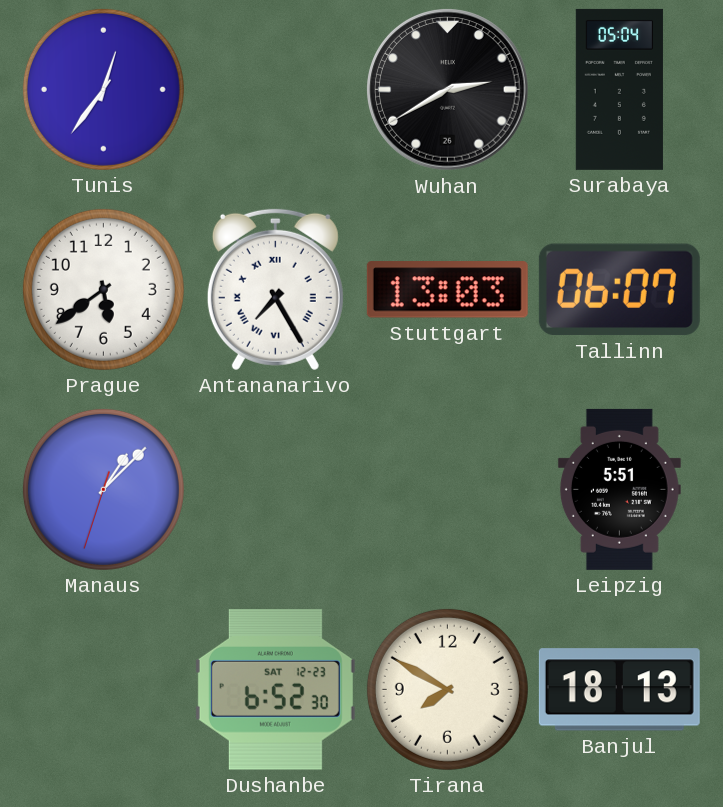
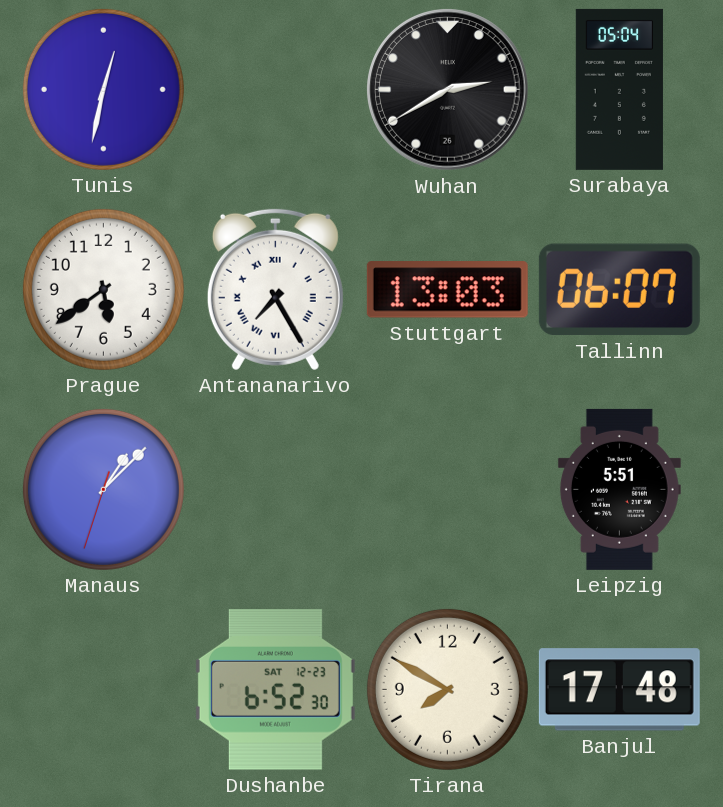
Tunis: 12:36 -> 12:32
Banjul: 18:13 -> 17:48
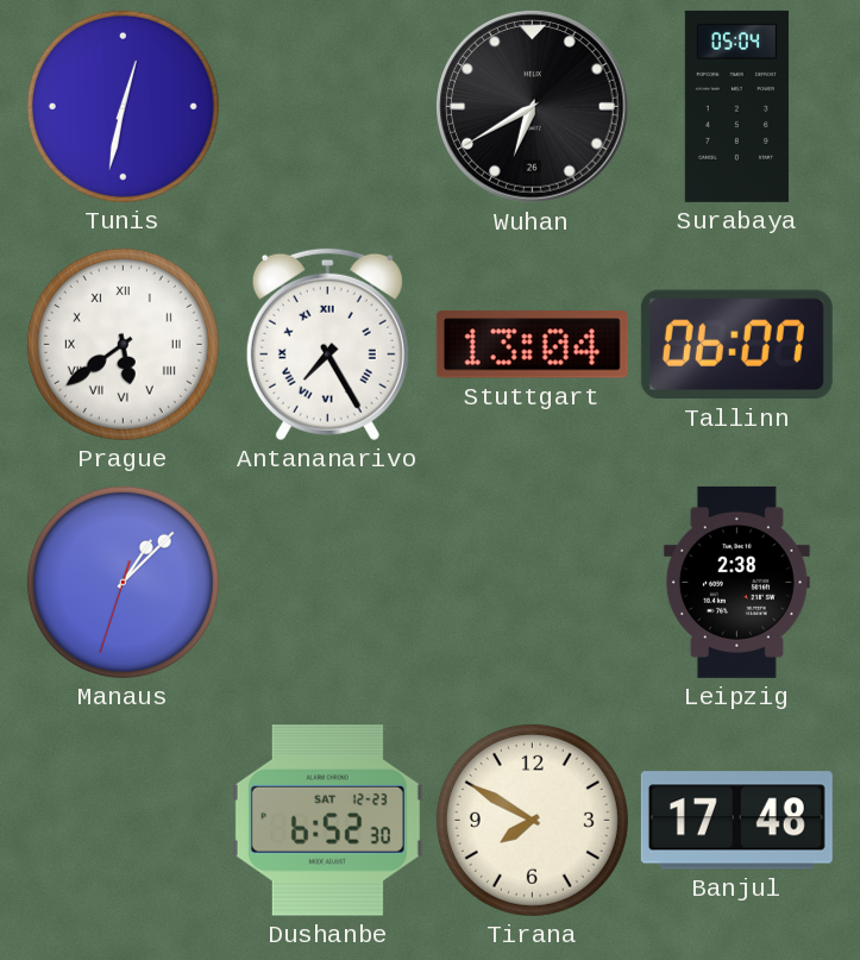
Wuhan: 2:40 -> 6:40
Prague numerals: Arabic -> Roman
Stuttgart: 13:03 -> 13:04
Leipzig: 5:51 -> 2:38
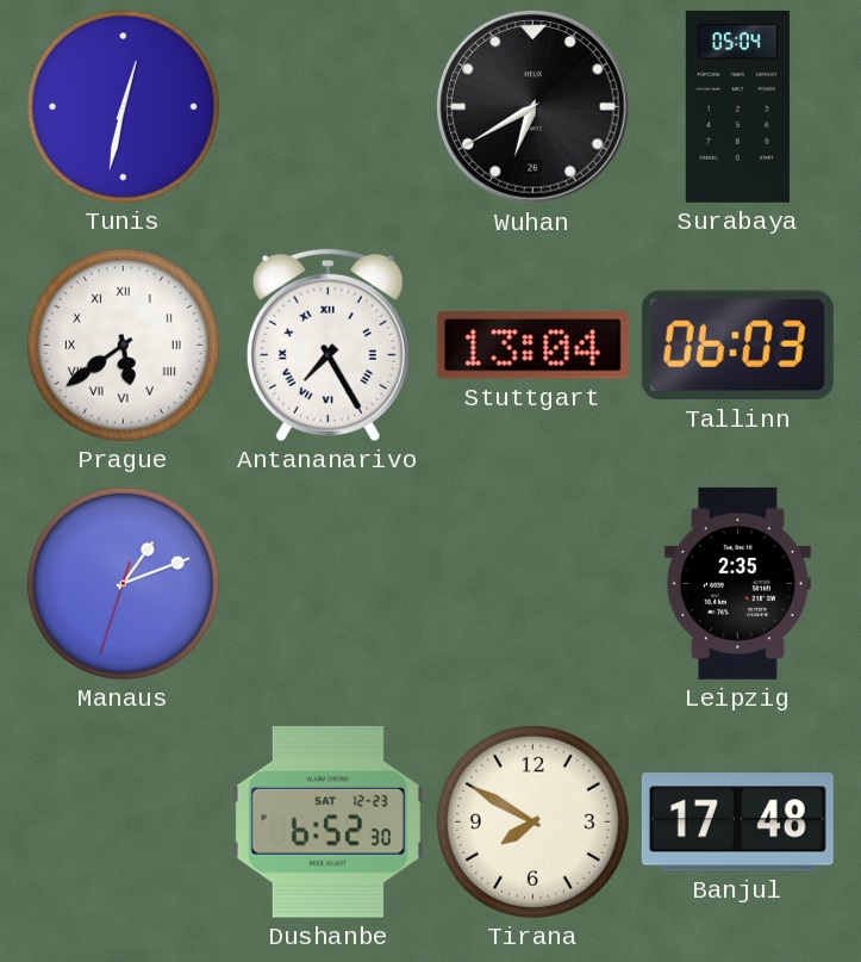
Tallinn: 06:07 -> 06:03
Manaus: 1:07 -> 1:11
Leipzig: 2:38 -> 2:35
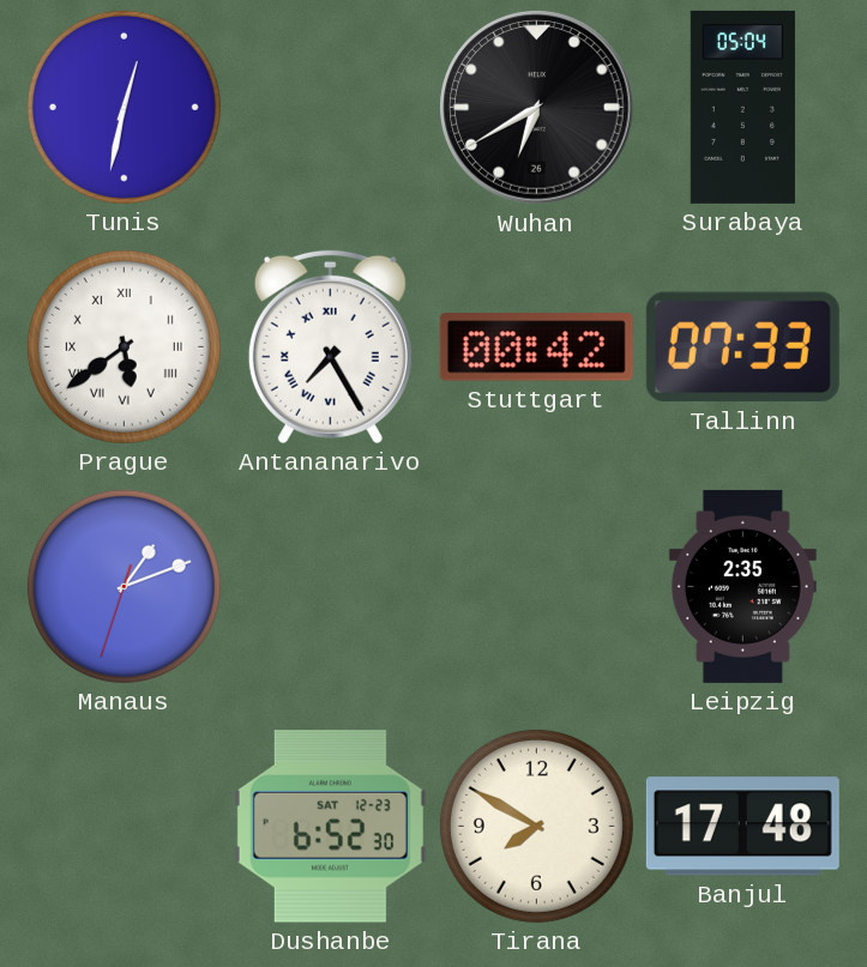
Stuttgart: 13:04 -> 00:42
Tallinn: 06:03 -> 07:33
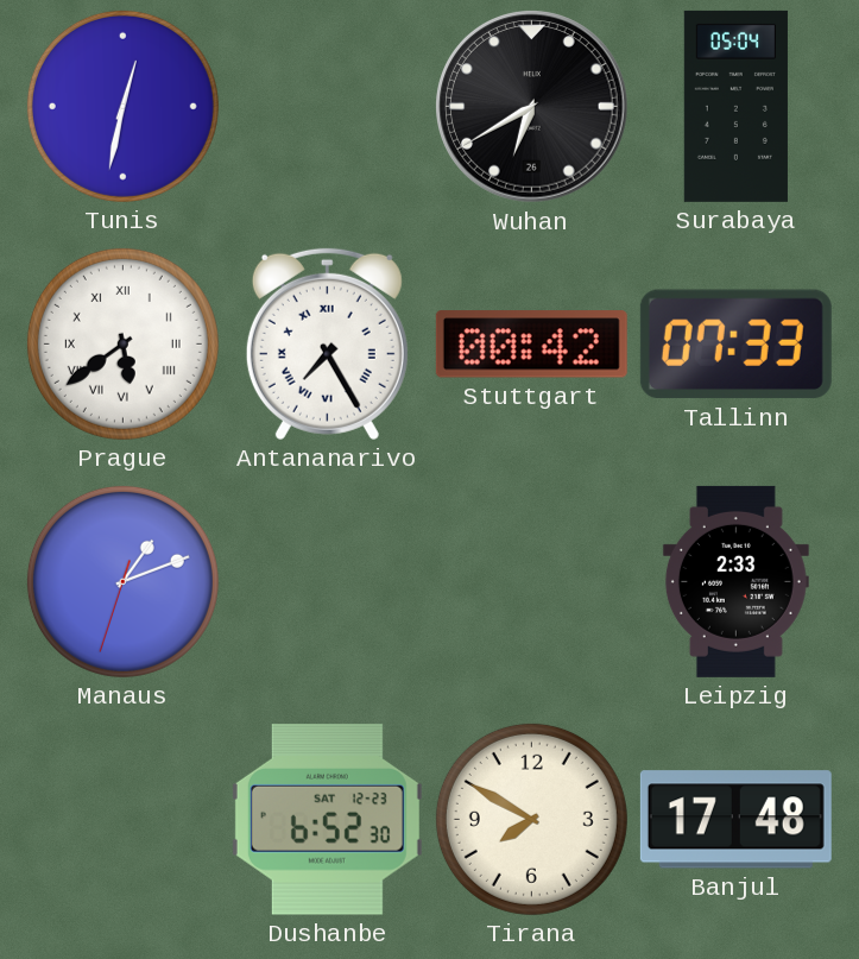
Leipzig: 2:35 -> 2:33
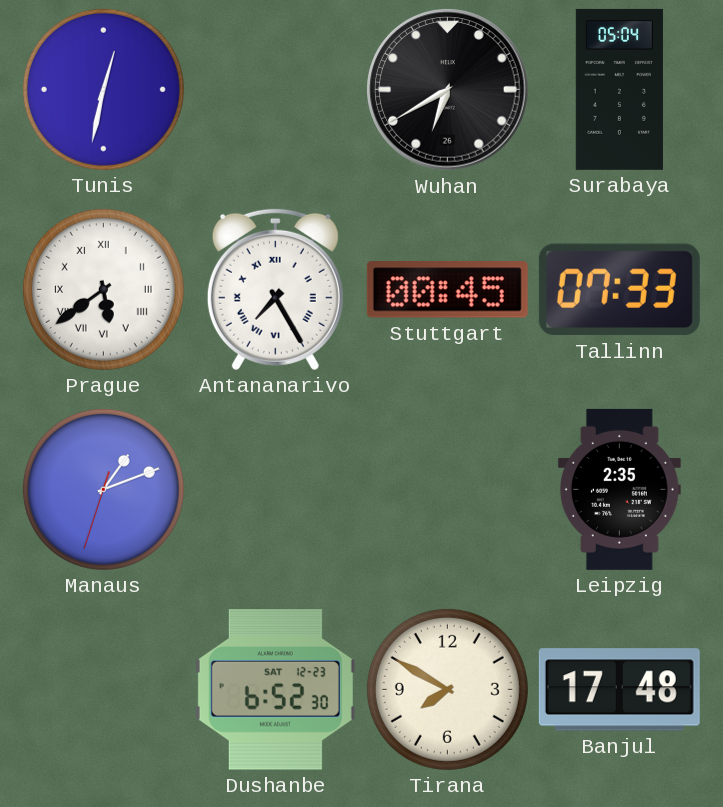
Stuttgart: 00:42 -> 00:45
Leipzig: 2:33 -> 2:35
